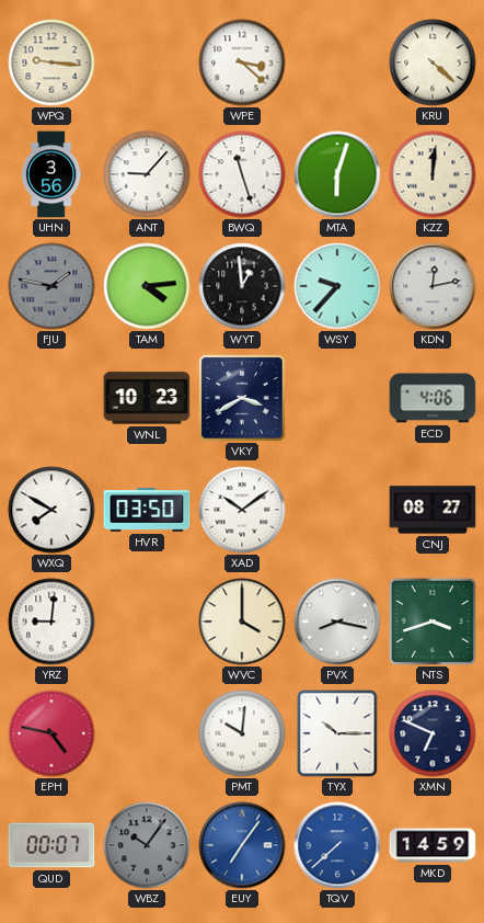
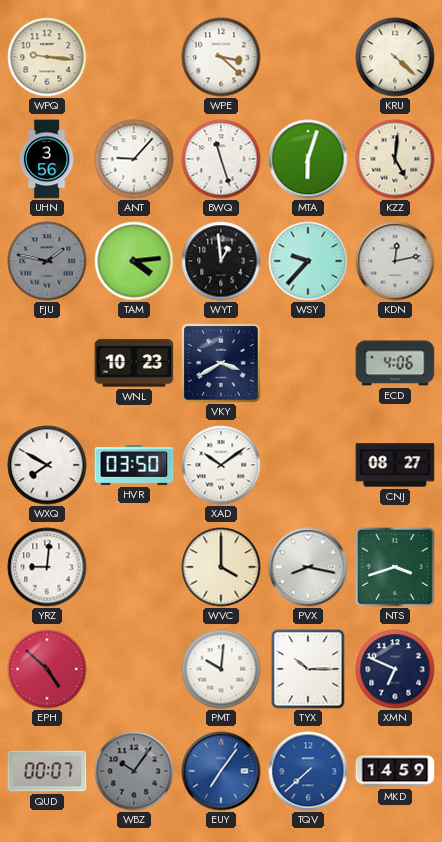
KZZ: 12:01 -> 5:01
EPH: 4:47 -> 4:52
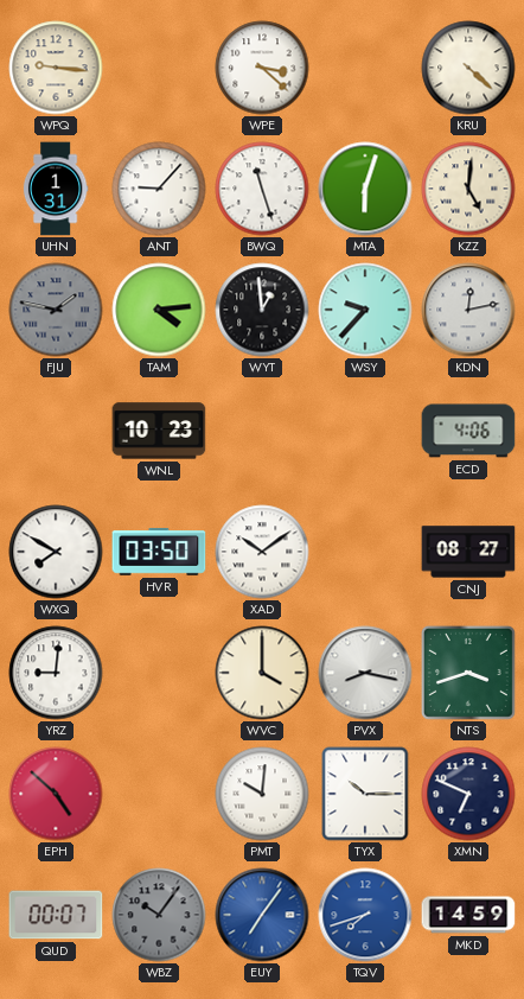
UHN: 3:56 -> 1:31
VKY: 3:40 -> none
TQV: 7:38 -> 7:42
